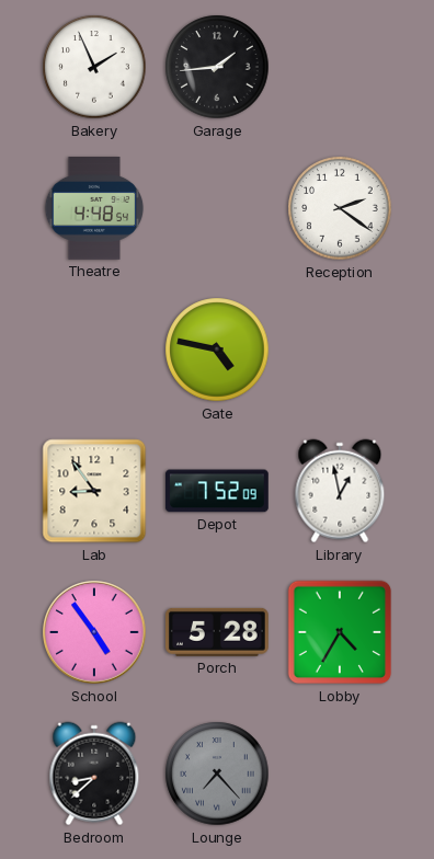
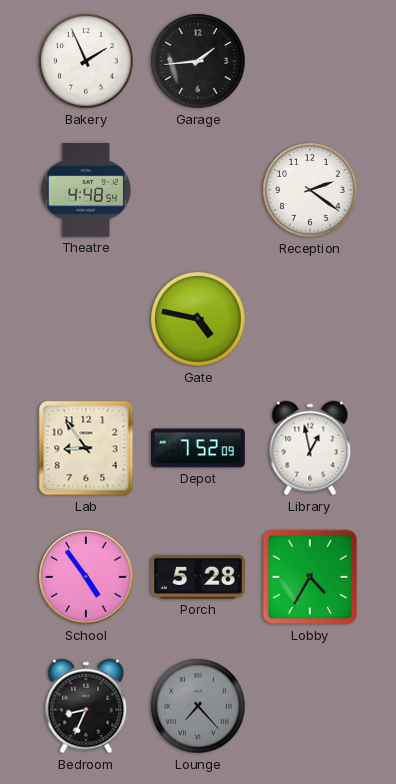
Bedroom: 8:38 -> 8:34
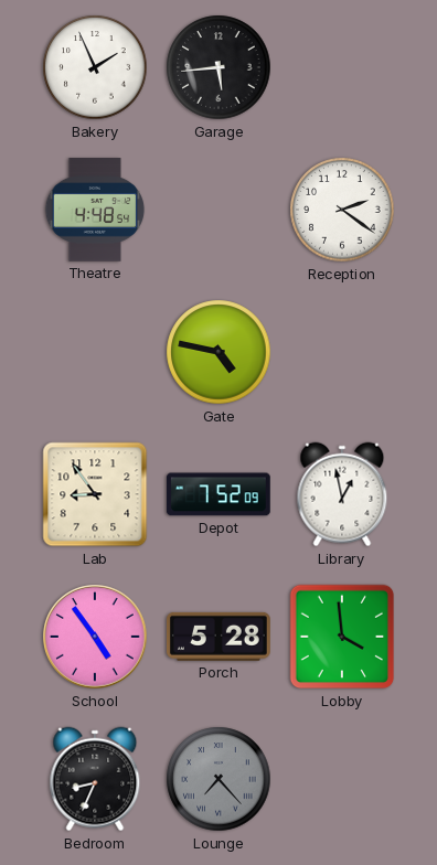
Garage: 1:44 -> 5:44
Lobby: 4:35 -> 3:59
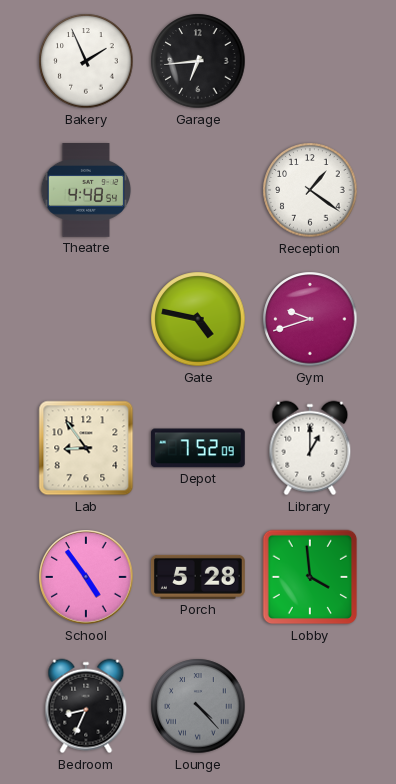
Garage: 5:44 -> 6:44
Reception: 2:21 -> 1:21
Gym: none -> 9:42
Library: 12:58 -> 1:00
Lounge: 7:23 -> 4:23
